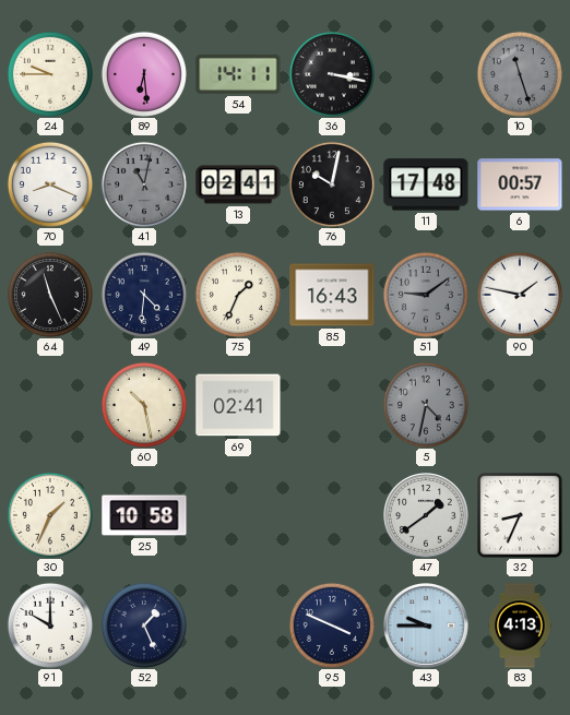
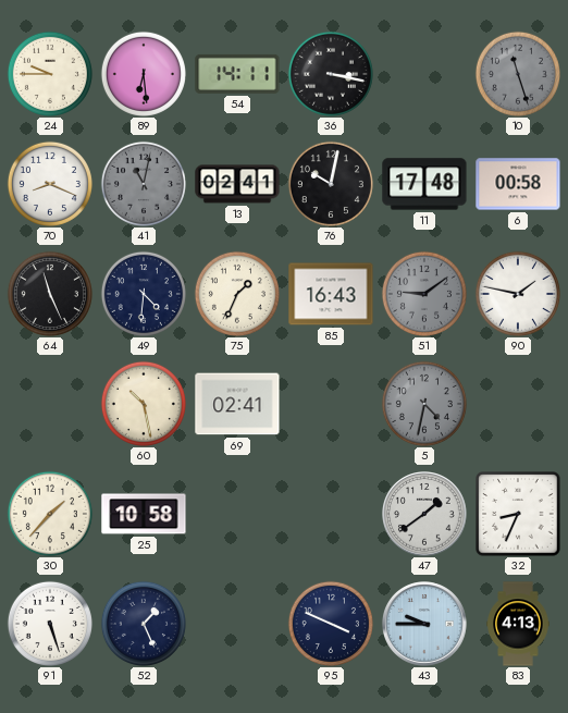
6: 00:57 -> 00:58
30: 1:34 -> 1:37
91: 10:00 -> 5:27
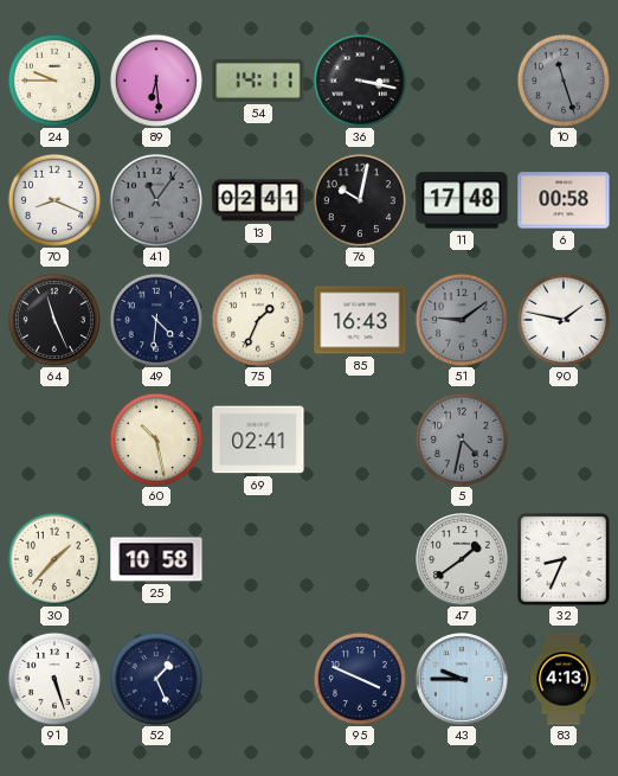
41: 11:02 -> 11:06
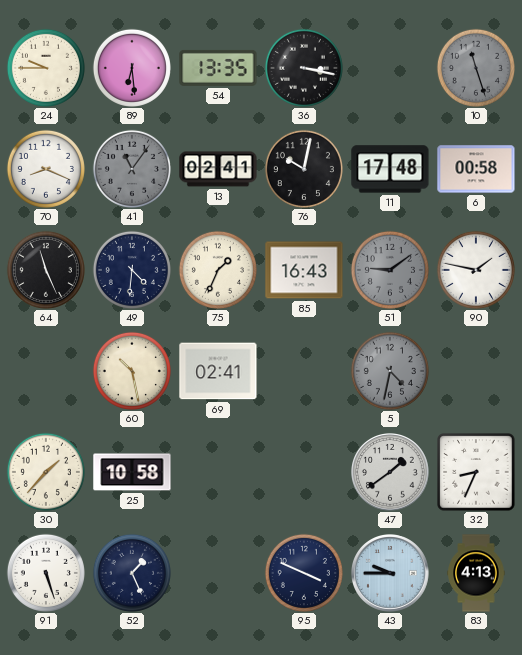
54: 14:11 -> 13:35
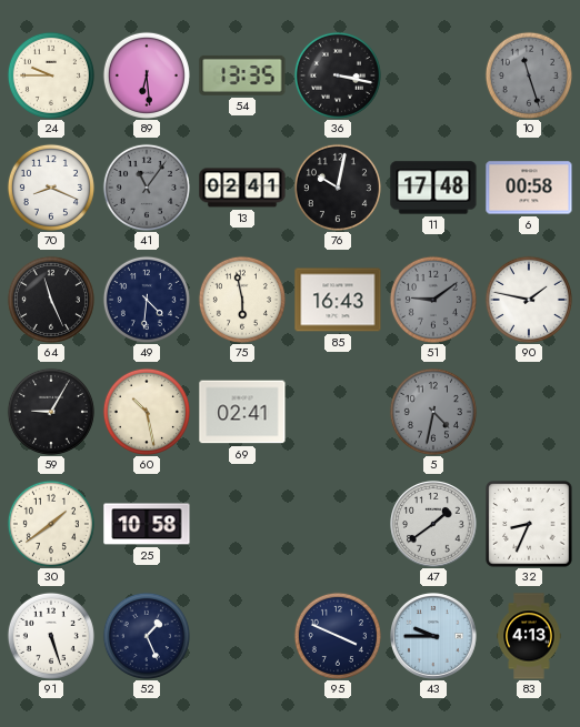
75: 1:34 -> 5:58
59: none -> 9:05
30: 1:37 -> 1:39
